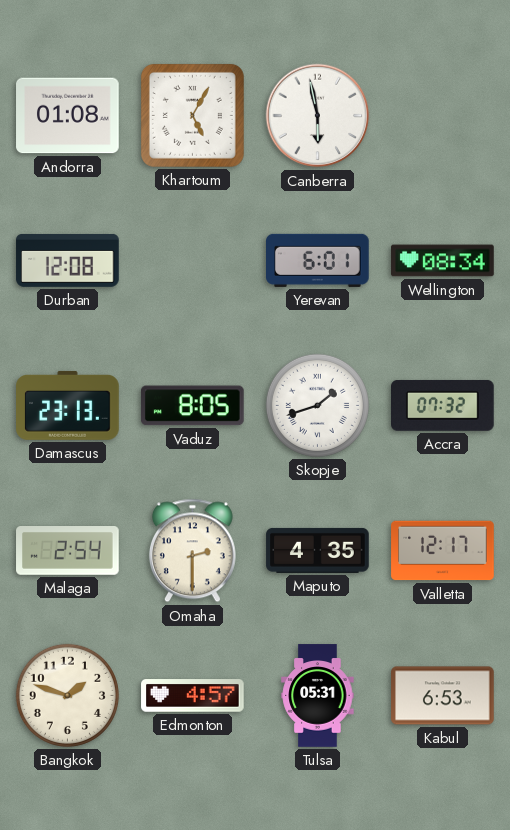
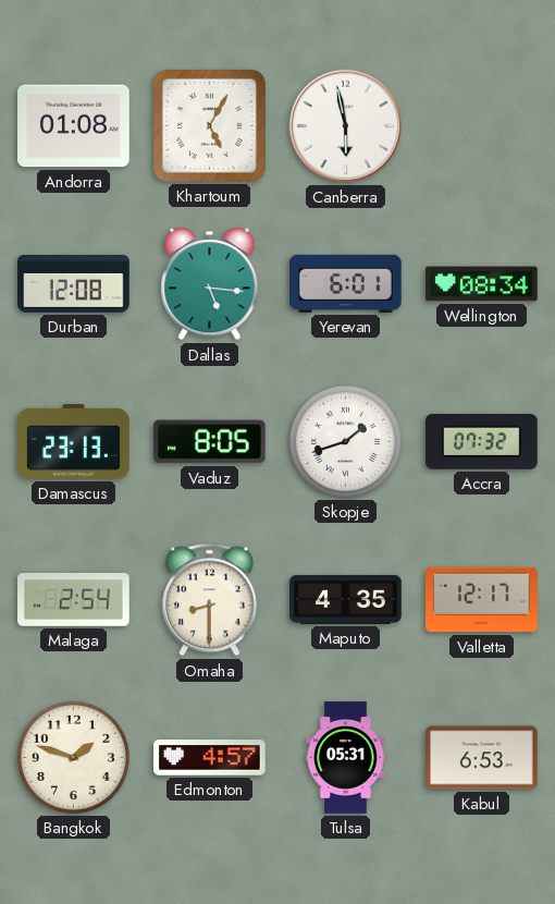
Dallas: none -> 5:16
Omaha: 2:30 -> 8:30
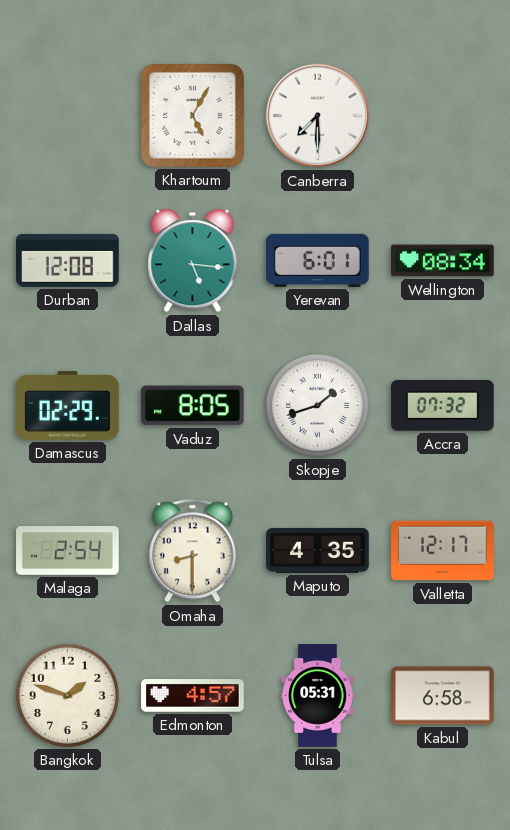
Andorra: 01:08 -> none
Canberra: 5:58 -> 7:30
Damascus: 23:13 -> 02:29
Kabul: 6:53 -> 6:58
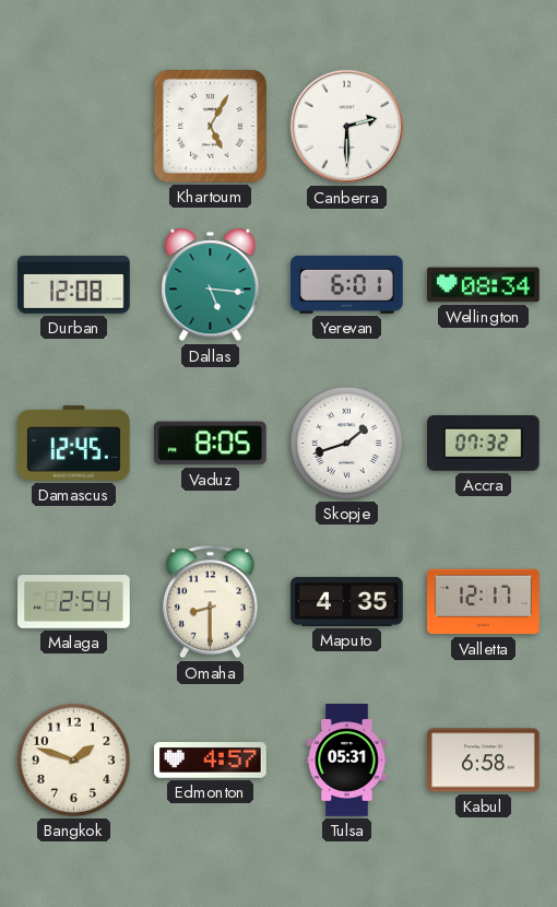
Canberra: 7:30 -> 2:30
Damascus: 02:29 -> 12:45
